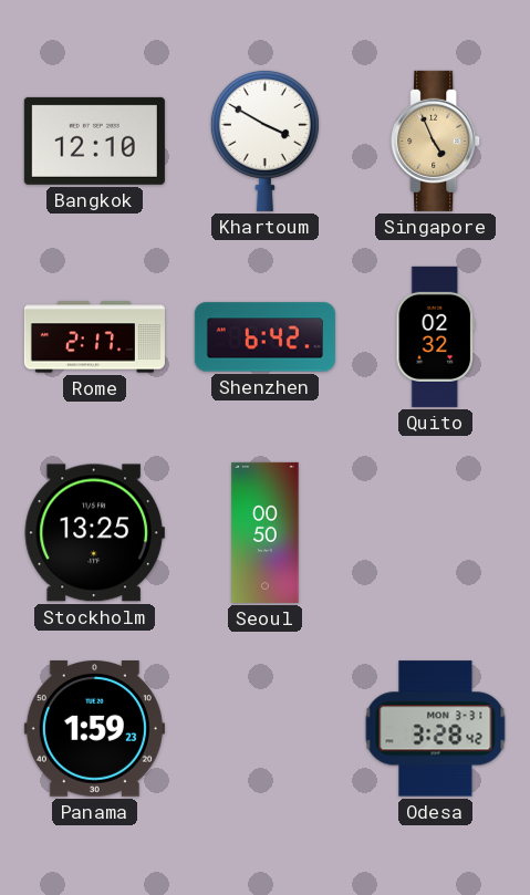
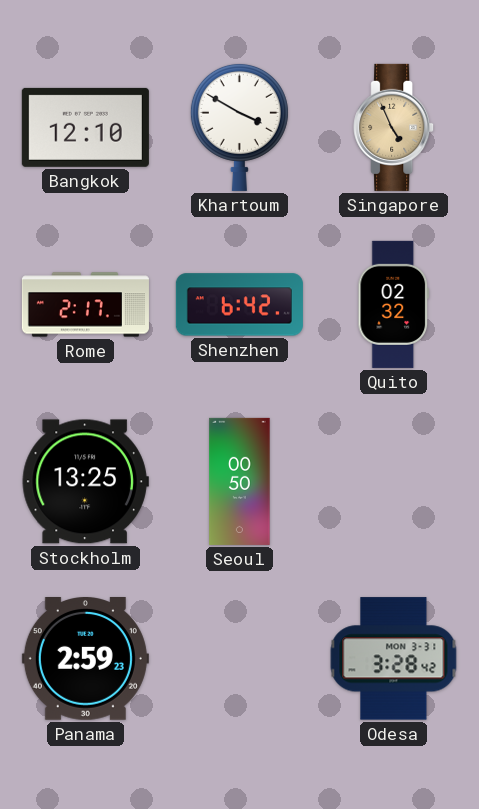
Panama: 1:59 -> 2:59
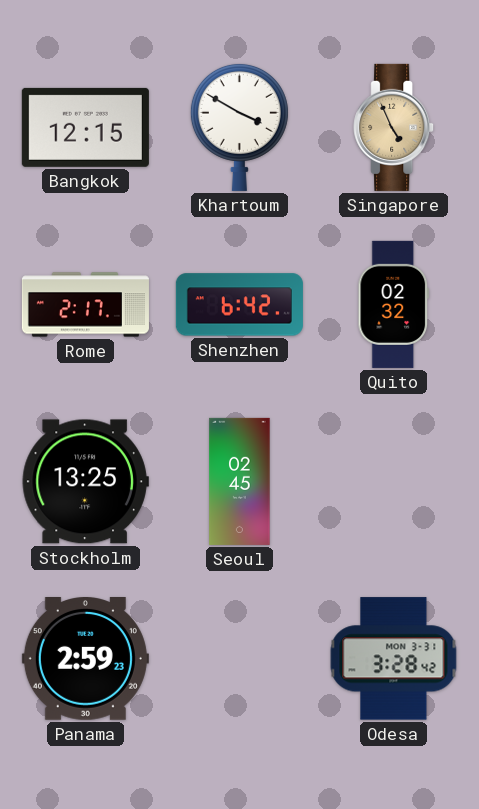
Bangkok: 12:10 -> 12:15
Seoul: 00:50 -> 02:45
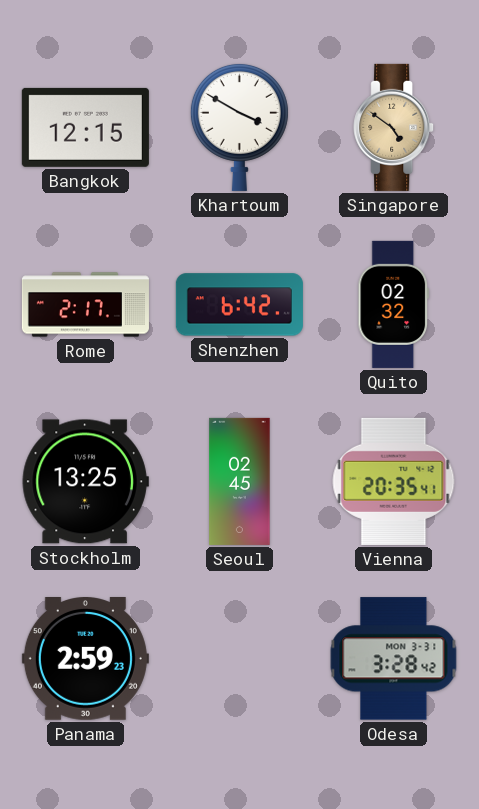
Singapore: 4:56 -> 4:51
Vienna: none -> 20:35
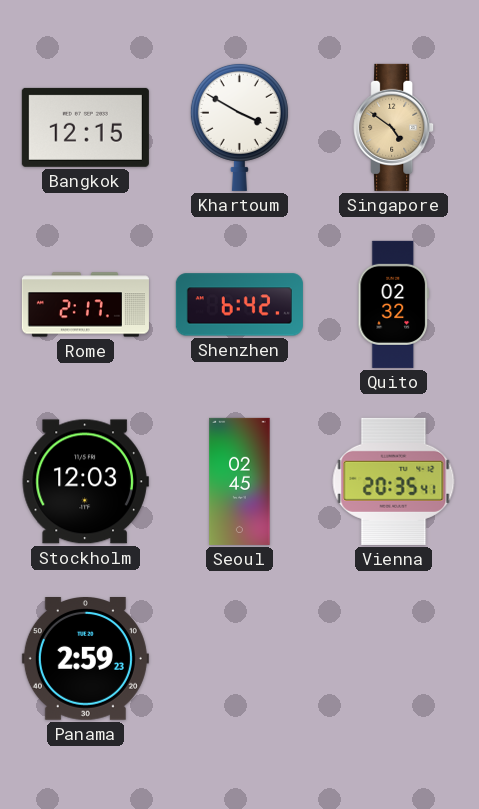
Stockholm: 13:25 -> 12:03
Odesa: 3:28 -> none
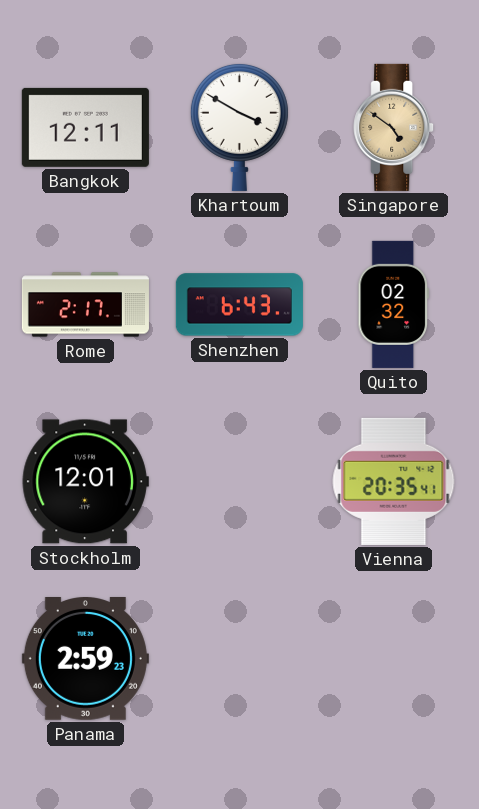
Bangkok: 12:15 -> 12:11
Shenzhen: 6:42 -> 6:43
Stockholm: 12:03 -> 12:01
Seoul: 02:45 -> none
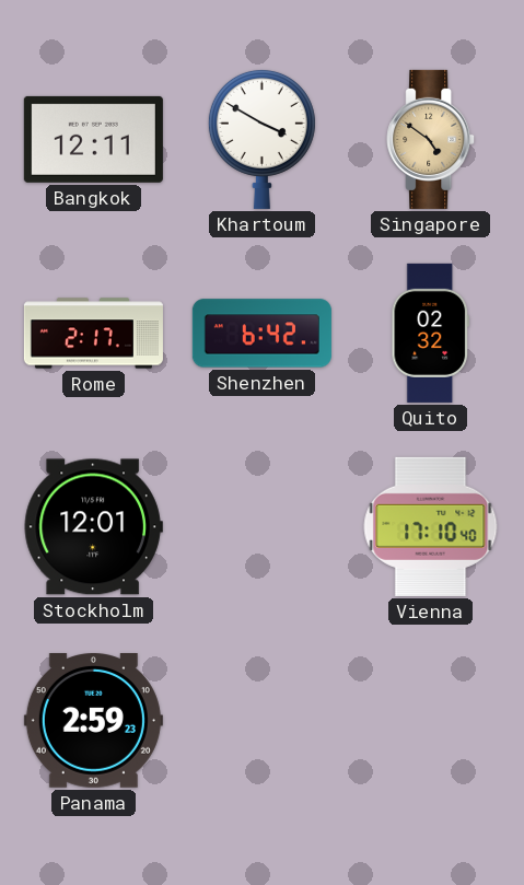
Shenzhen: 6:43 -> 6:42
Vienna: 20:35 -> 17:10
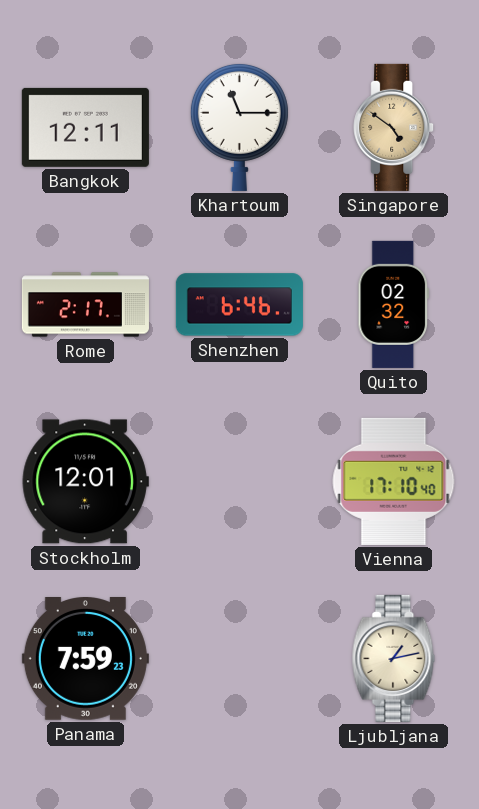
Khartoum: 3:50 -> 11:15
Shenzhen: 6:42 -> 6:46
Panama: 2:59 -> 7:59
Ljubljana: none -> 1:13
